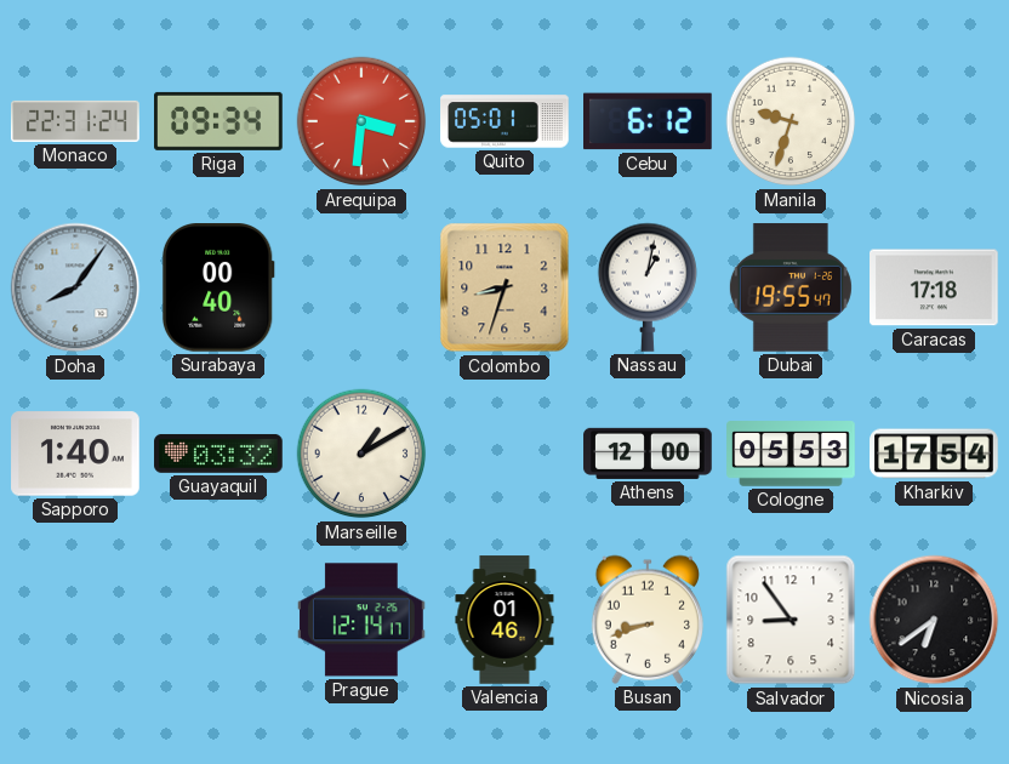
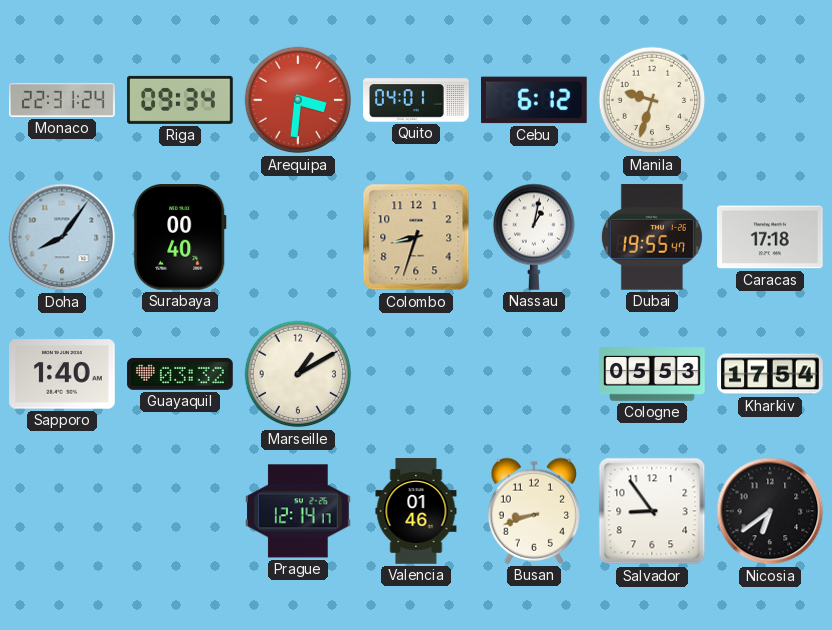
Quito: 05:01 -> 04:01
Athens: 12:00 -> none
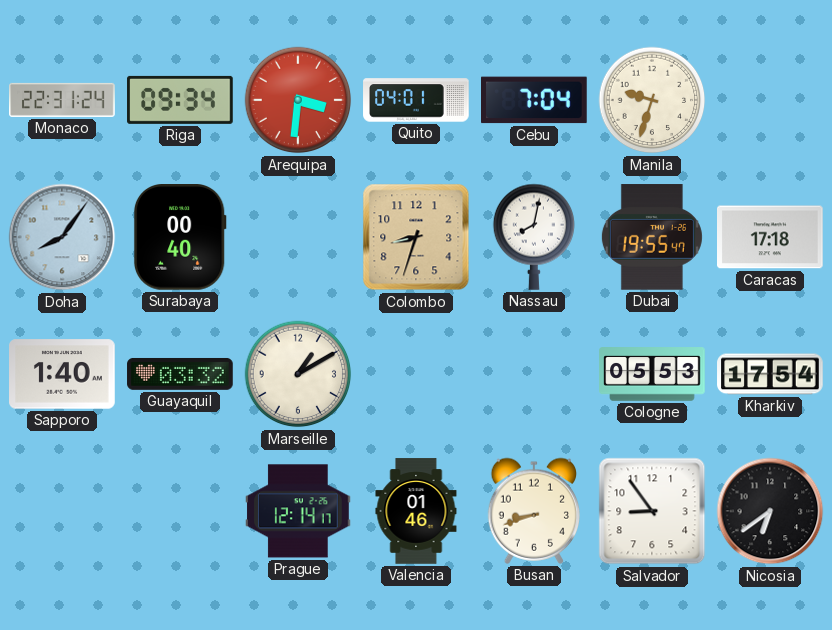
Cebu: 6:12 -> 7:04
Nassau: 1:02 -> 8:02
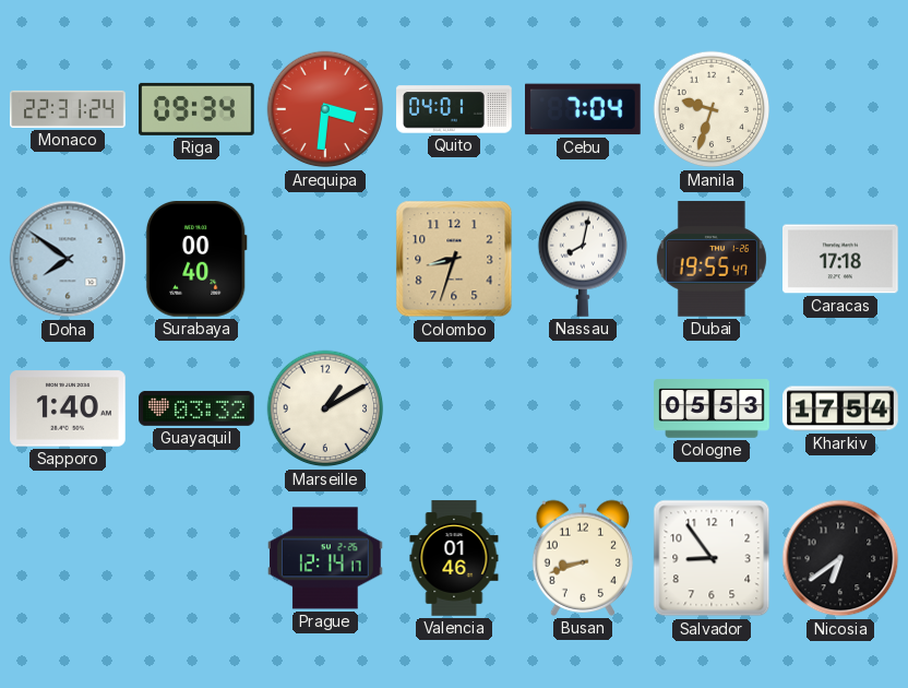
Doha: 8:06 -> 7:51
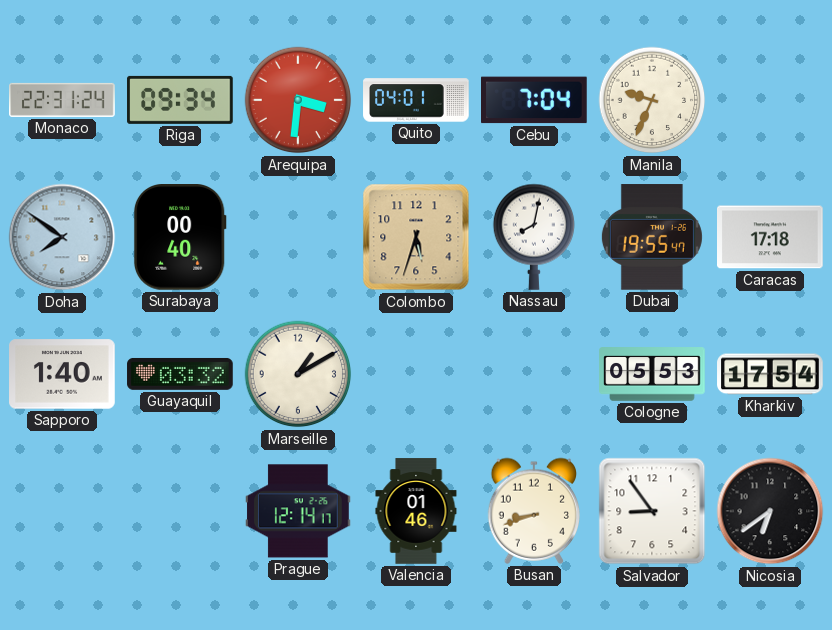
Manila: 9:33 -> 9:34
Colombo: 8:33 -> 5:33
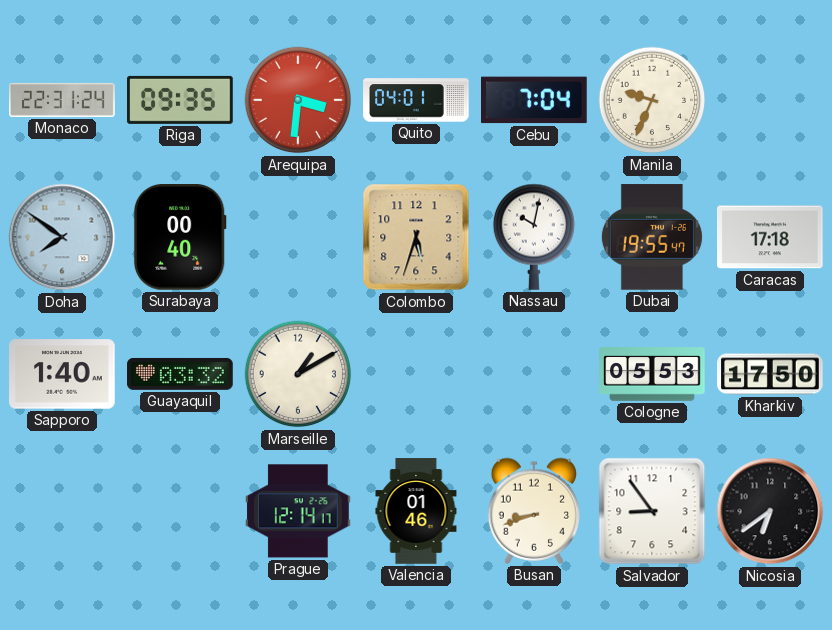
Riga: 09:34 -> 09:35
Nassau: 8:02 -> 10:02
Kharkiv: 17:54 -> 17:50
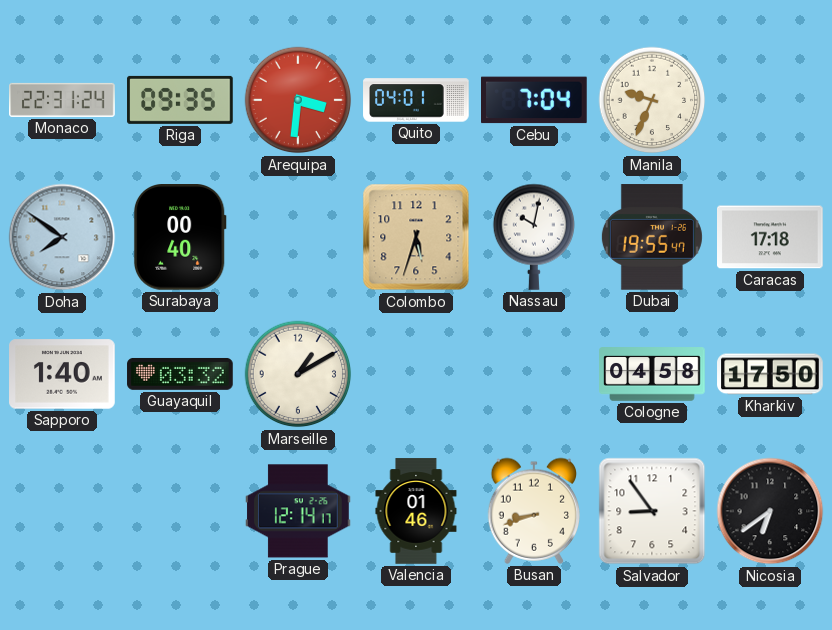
Cologne: 05:53 -> 04:58
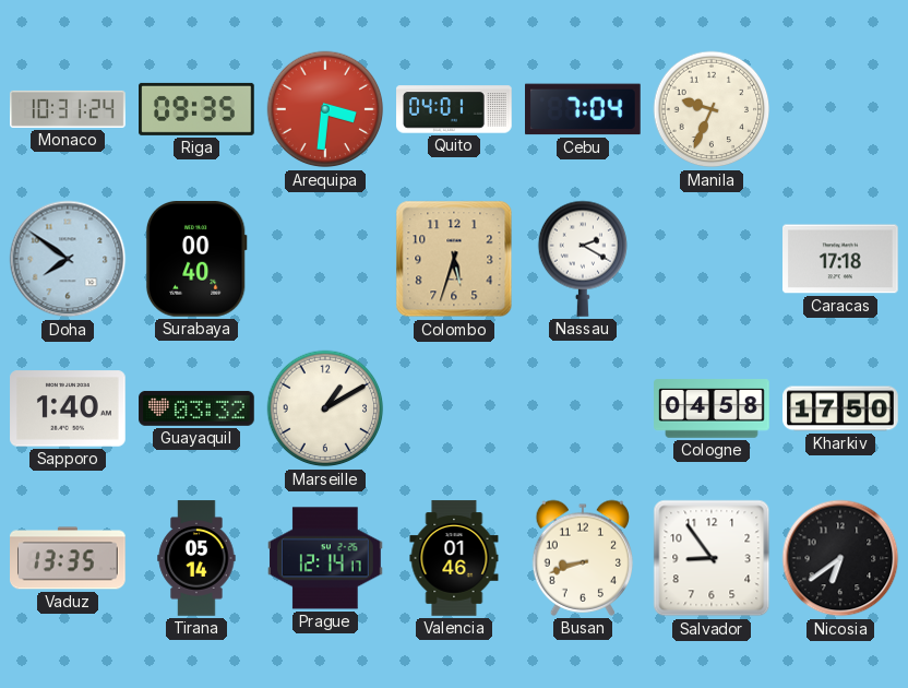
Monaco: 22:31 -> 10:31
Nassau: 10:02 -> 2:20
Dubai: 19:55 -> none
Vaduz: none -> 13:35
Tirana: none -> 05:14
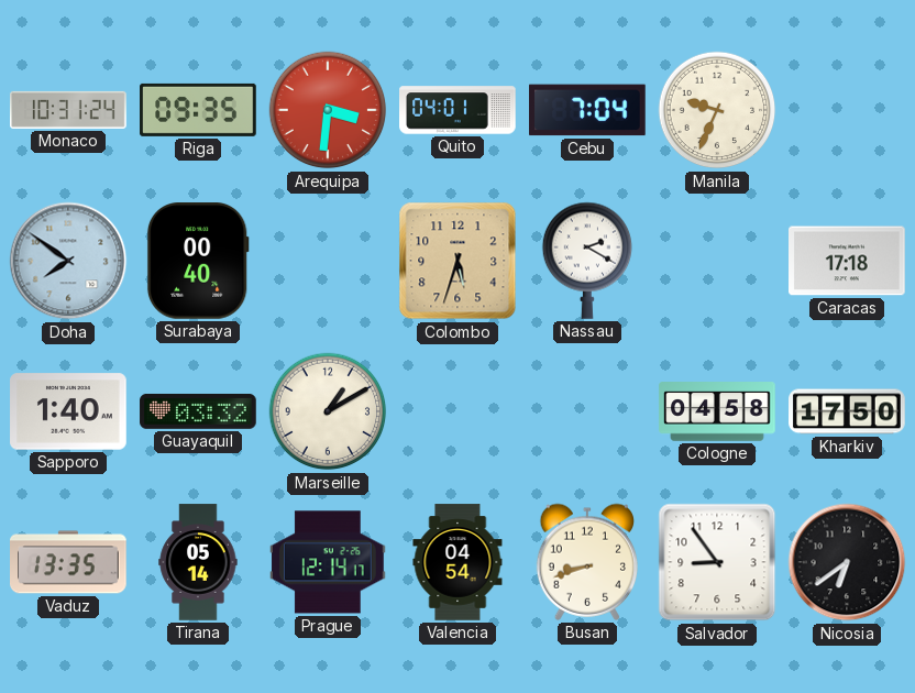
Valencia: 01:46 -> 04:54
